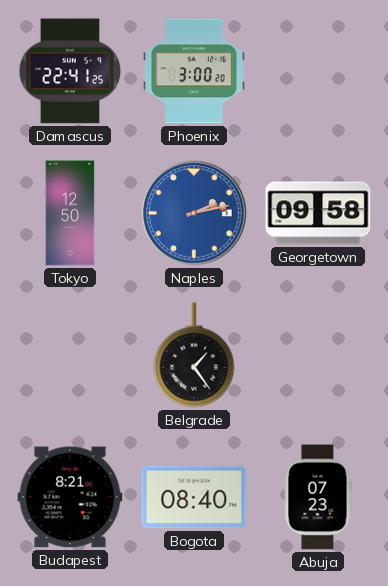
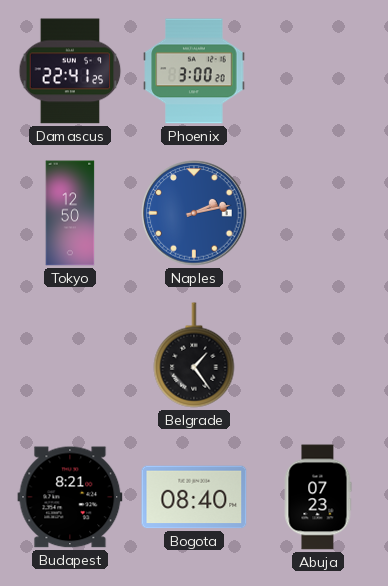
Georgetown: 09:58 -> none
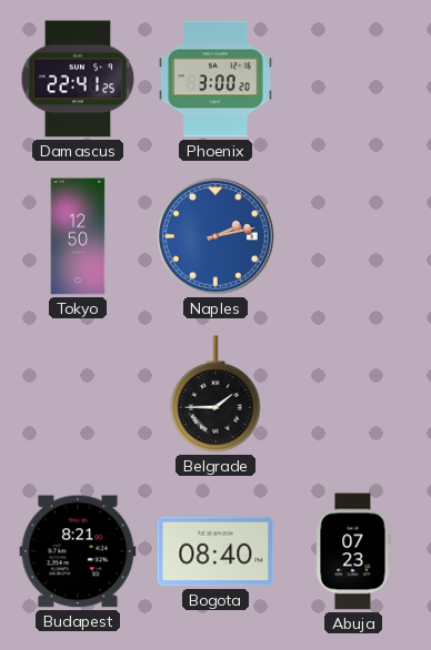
Belgrade: 1:24 -> 1:45
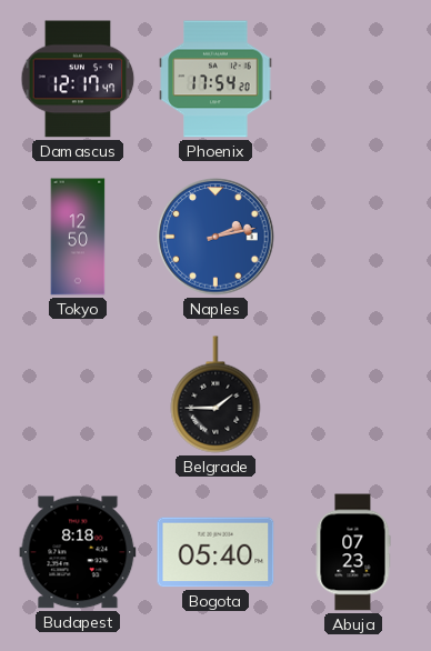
Damascus: 22:41 -> 12:17
Phoenix: 3:00 -> 17:54
Budapest: 8:21 -> 8:18
Bogota: 08:40 -> 05:40
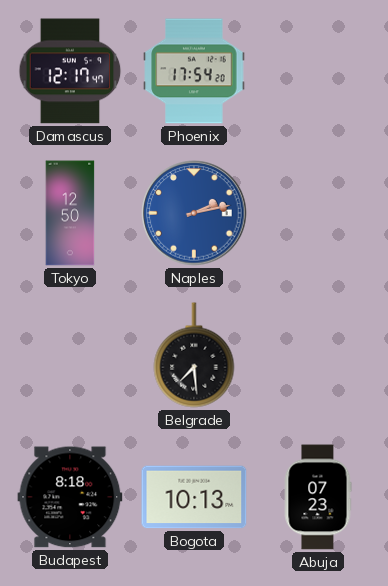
Belgrade: 1:45 -> 7:29
Bogota: 05:40 -> 10:13
